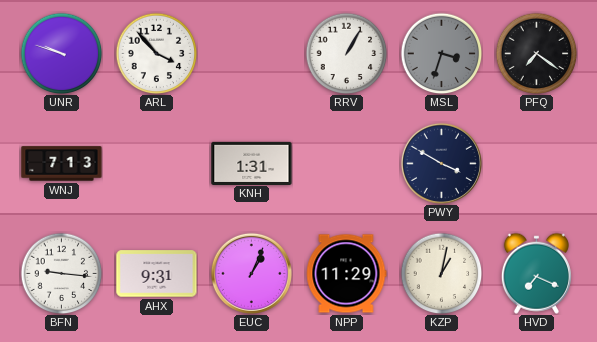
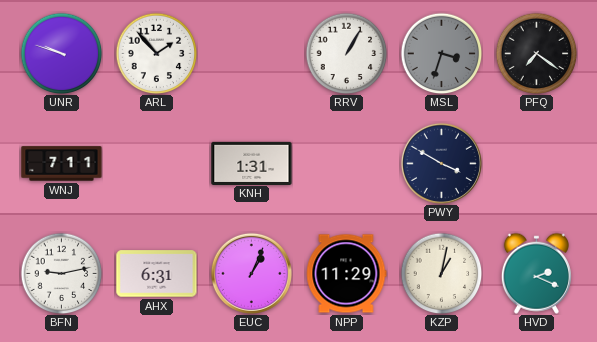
ARL: 3:53 -> 1:53
WNJ: 7:13 -> 7:11
BFN: 9:16 -> 9:13
AHX: 9:31 -> 6:31
HVD: 7:19 -> 2:19
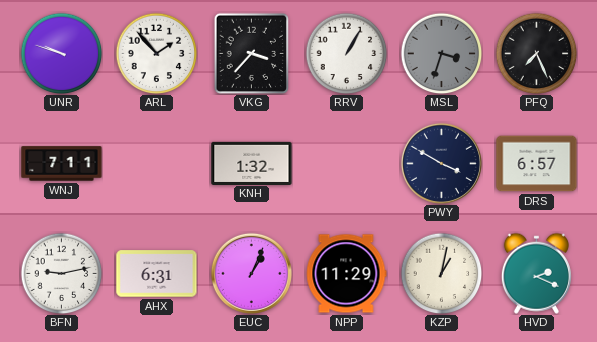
VKG: none -> 3:37
PFQ: 7:21 -> 7:26
KNH: 1:31 -> 1:32
DRS: none -> 6:57
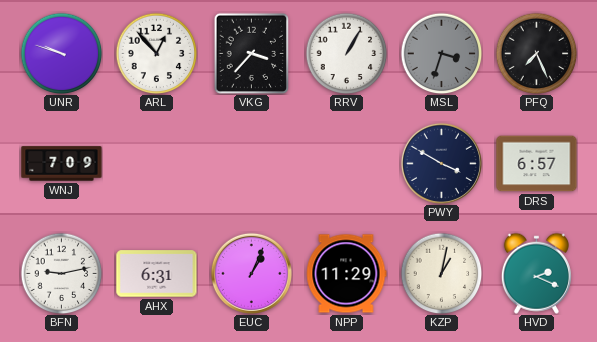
ARL: 1:53 -> 12:53
WNJ: 7:11 -> 7:09
KNH: 1:32 -> none
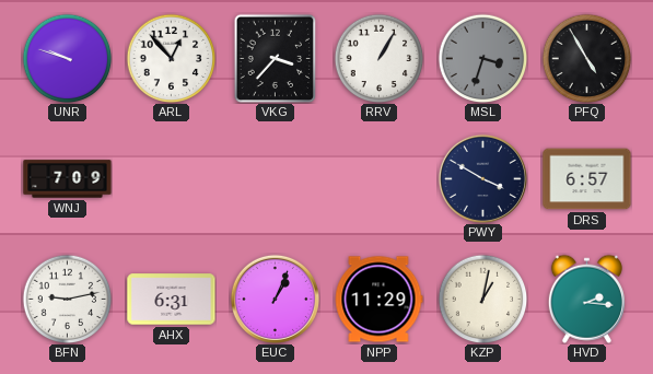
PFQ: 7:26 -> 4:55
HVD: 2:19 -> 2:16
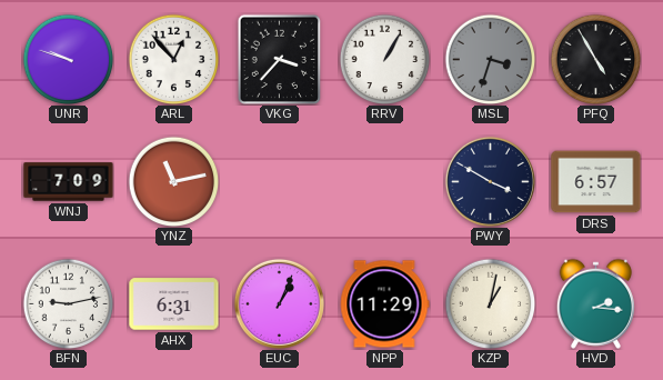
YNZ: none -> 11:13
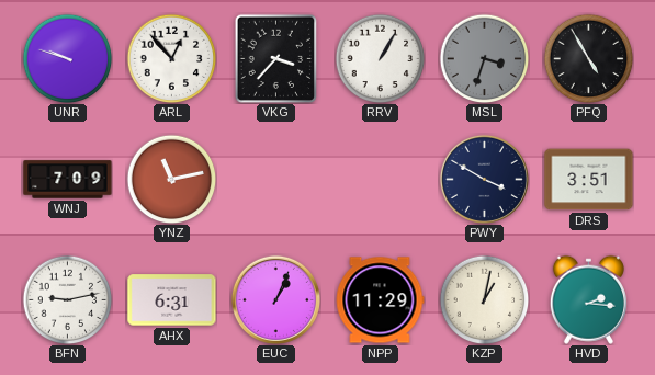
DRS: 6:57 -> 3:51
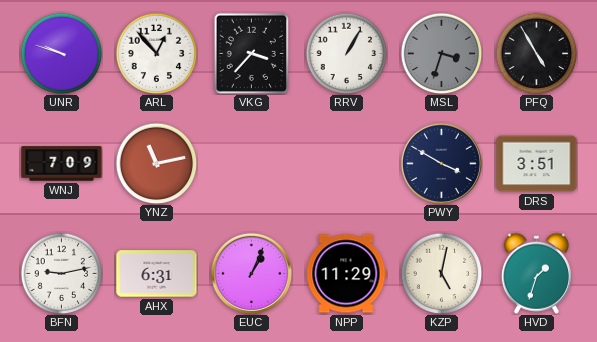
KZP: 1:02 -> 5:02
HVD: 2:16 -> 1:33
